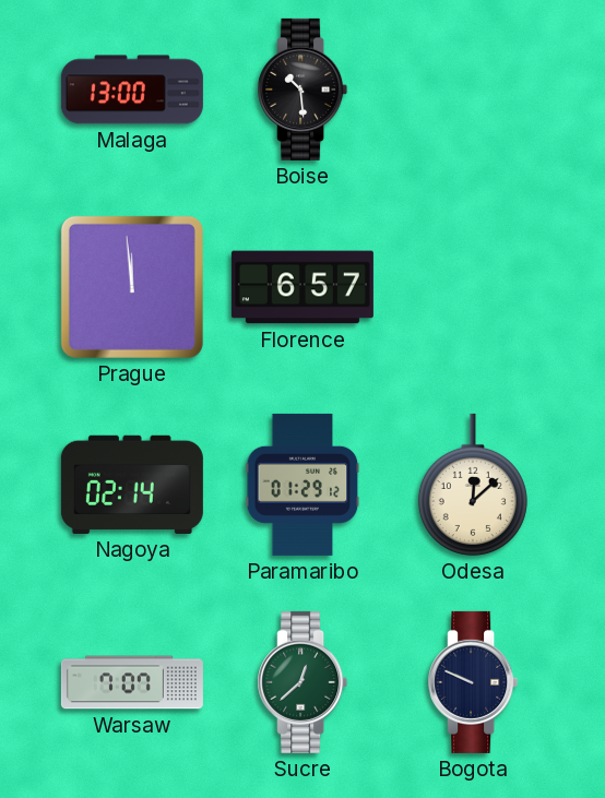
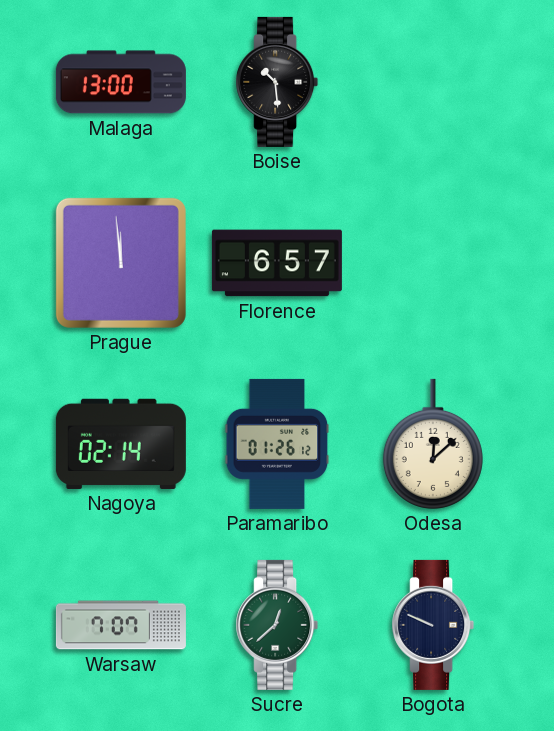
Paramaribo: 01:29 -> 01:26
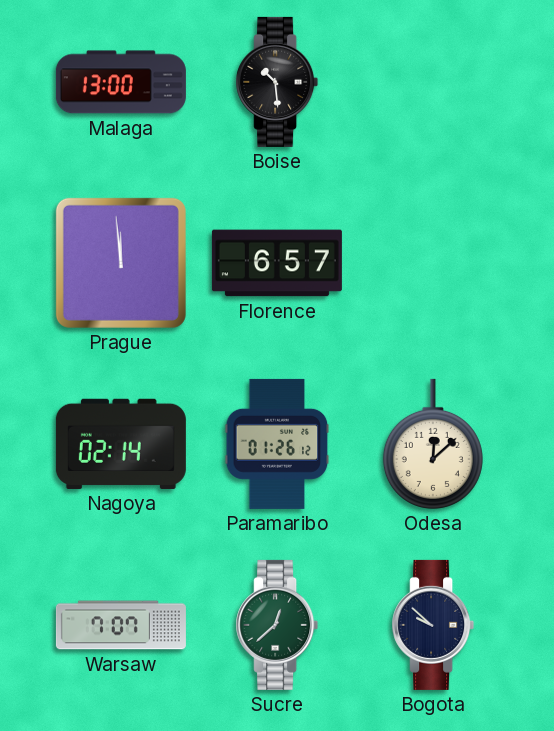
Bogota: 9:49 -> 9:52
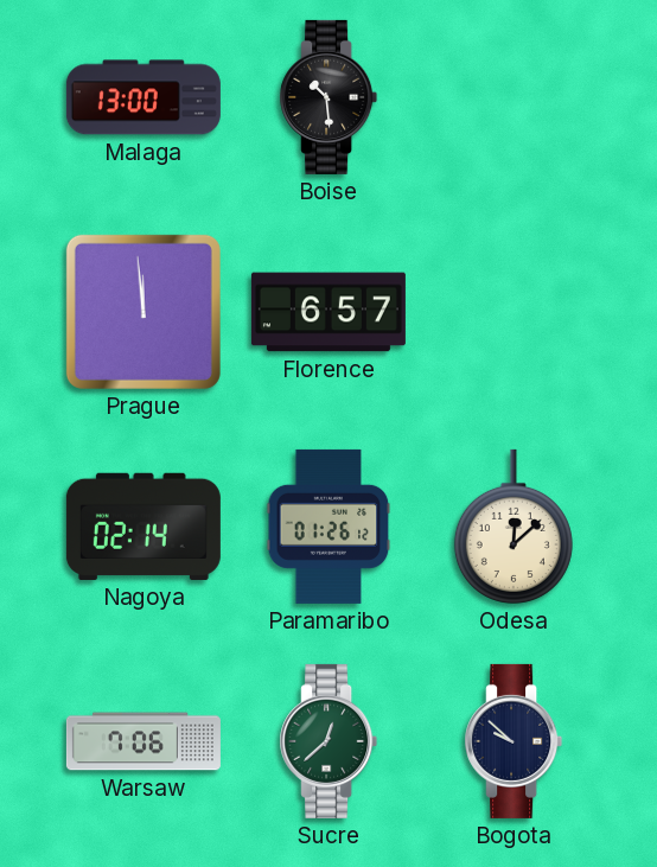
Warsaw: 7:07 -> 7:06
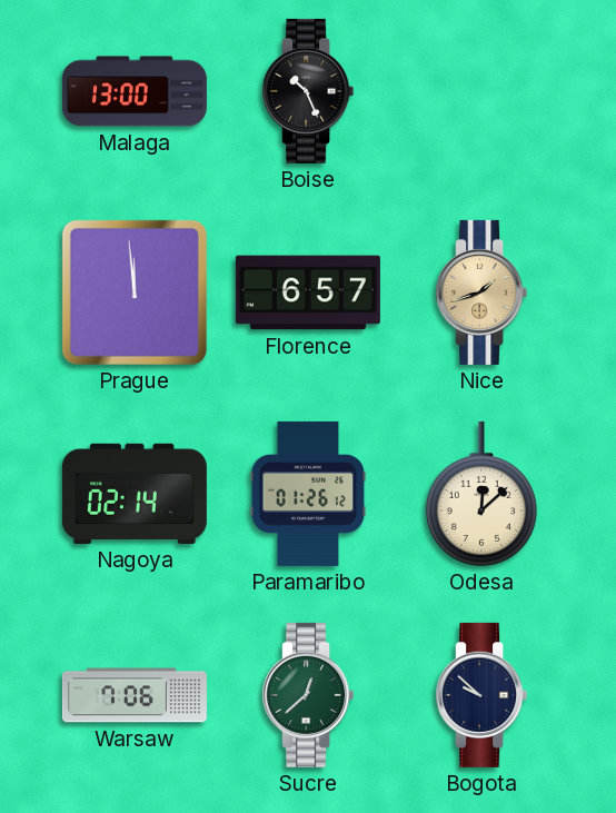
Boise: 10:29 -> 10:26
Nice: none -> 1:42
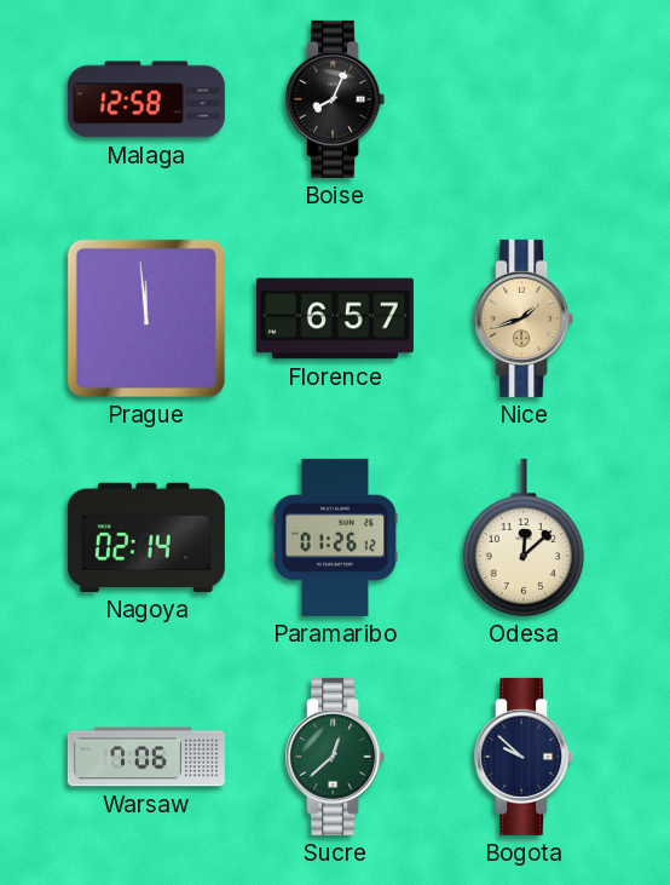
Malaga: 13:00 -> 12:58
Boise: 10:26 -> 8:04
